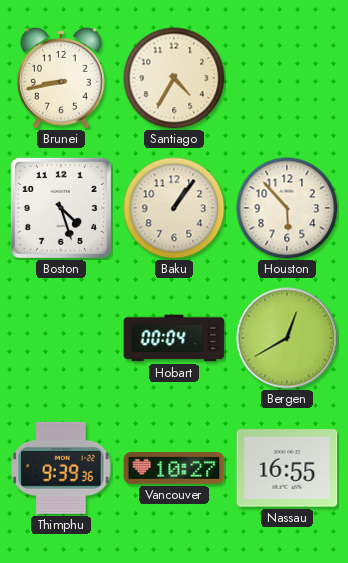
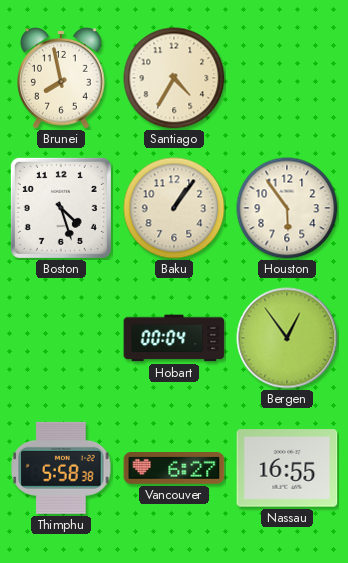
Brunei: 8:43 -> 7:58
Houston: 5:53 -> 5:54
Bergen: 12:40 -> 12:54
Thimphu: 9:39 -> 5:58
Vancouver: 10:27 -> 6:27
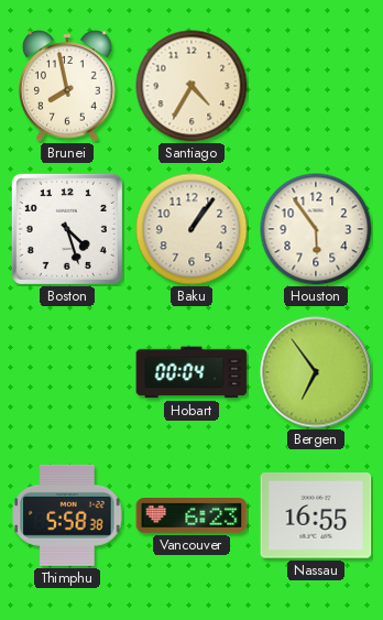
Bergen: 12:54 -> 6:54
Vancouver: 6:27 -> 6:23
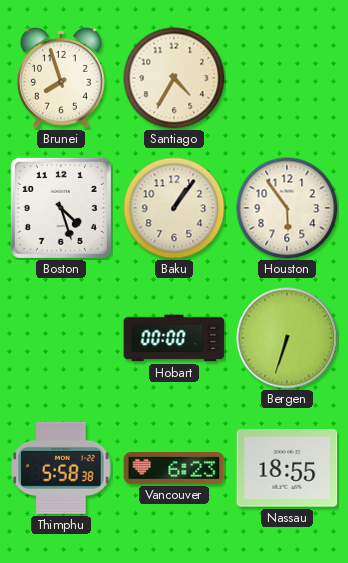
Brunei: 7:58 -> 7:57
Hobart: 00:04 -> 00:00
Bergen: 6:54 -> 6:33
Nassau: 16:55 -> 18:55
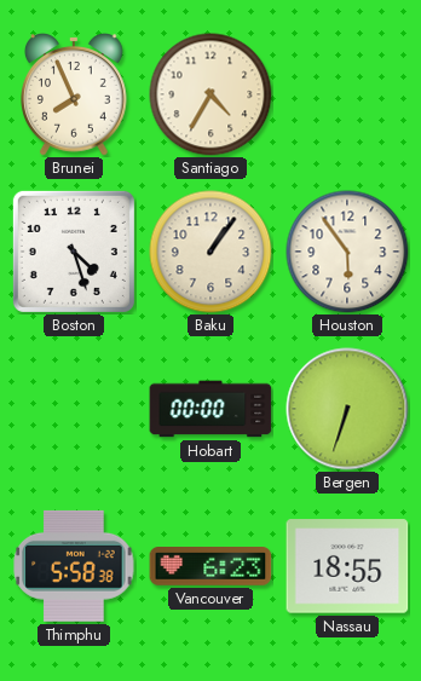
Brunei: 7:57 -> 7:56
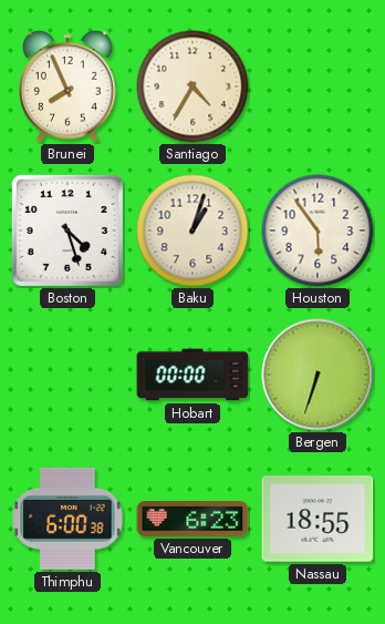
Baku: 1:06 -> 1:03
Thimphu: 5:58 -> 6:00
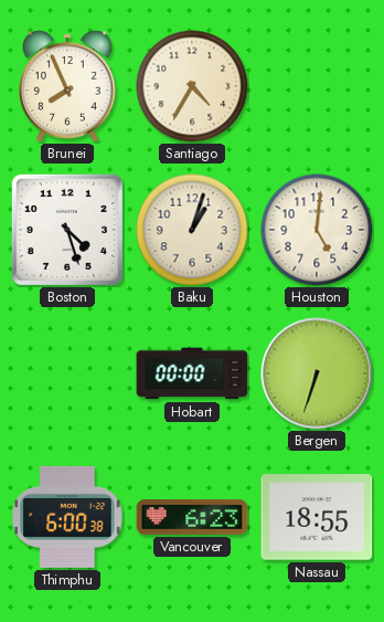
Houston: 5:54 -> 5:01
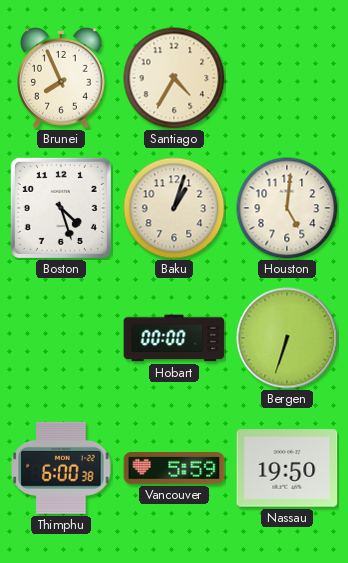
Vancouver: 6:23 -> 5:59
Nassau: 18:55 -> 19:50
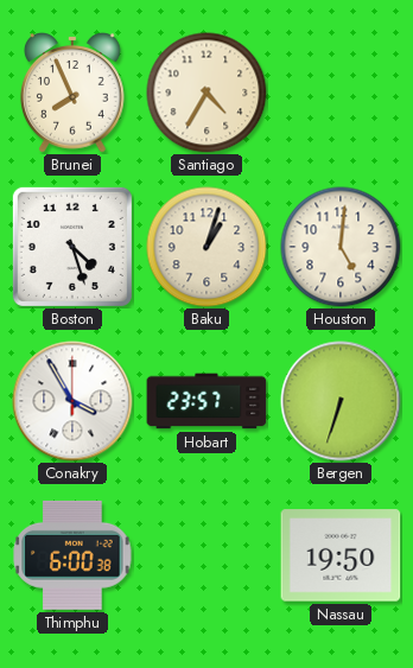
Conakry: none -> 3:55
Hobart: 00:00 -> 23:57
Vancouver: 5:59 -> none
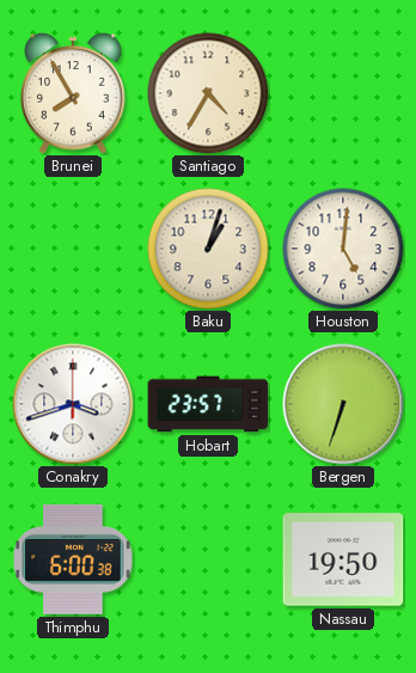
Brunei: 7:56 -> 7:55
Boston: 4:27 -> none
Conakry: 3:55 -> 3:42
